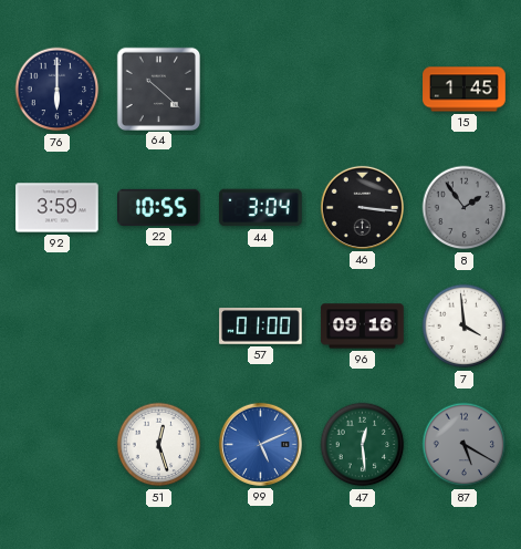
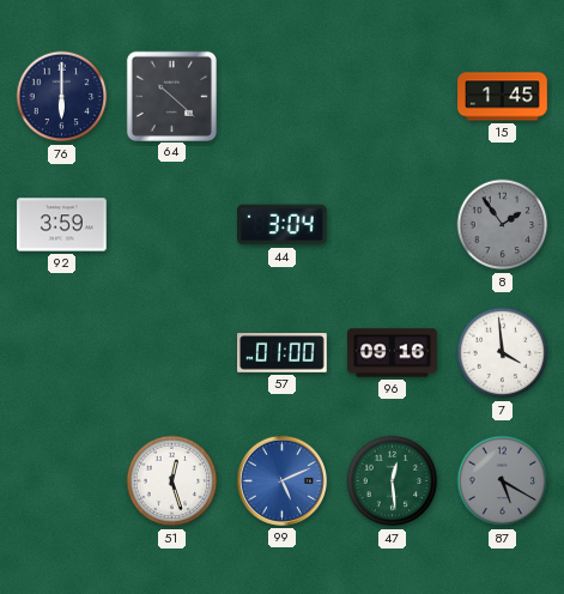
22: 10:55 -> none
46: 3:16 -> none
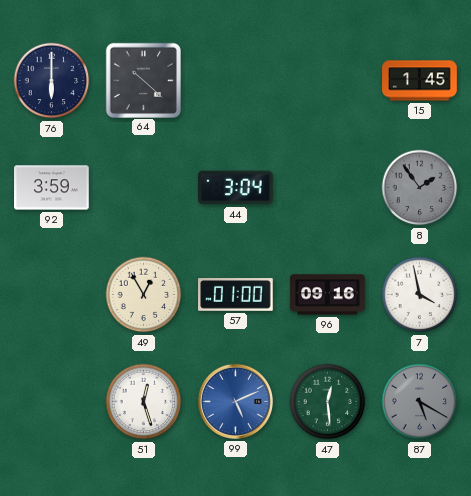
49: none -> 12:55
7: 3:59 -> 3:58
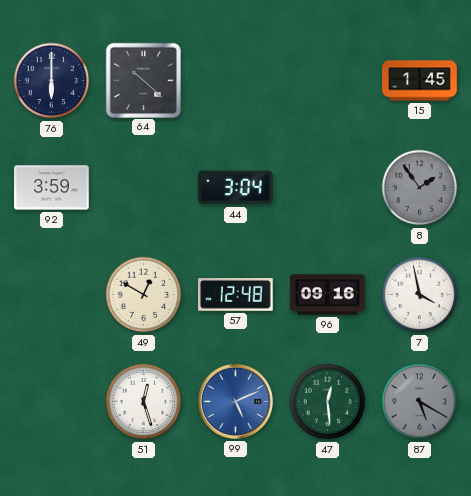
49: 12:55 -> 12:50
57: 01:00 -> 12:48
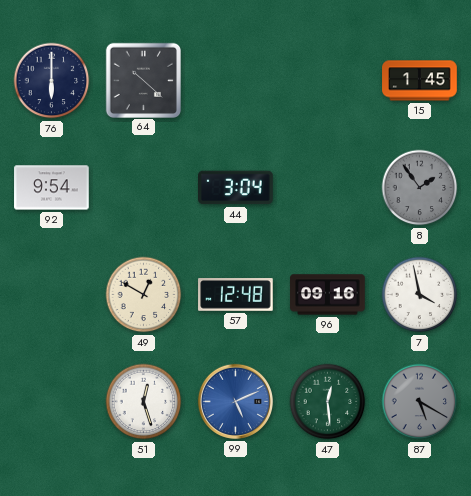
92: 3:59 -> 9:54
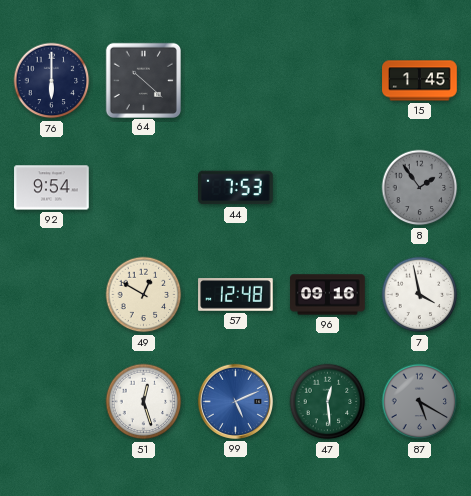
44: 3:04 -> 7:53
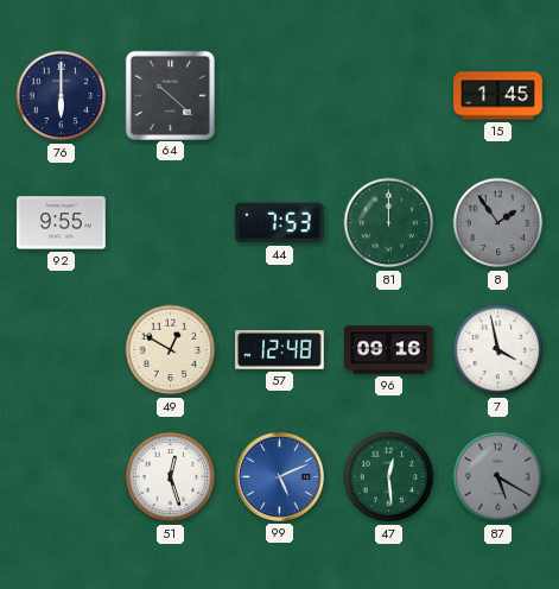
92: 9:54 -> 9:55
81: none -> 12:00
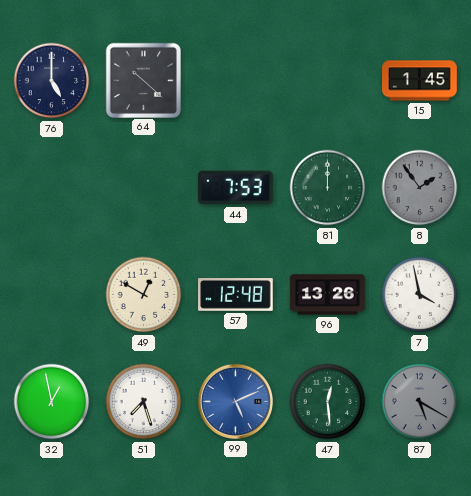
76: 6:00 -> 5:00
92: 9:55 -> none
96: 09:16 -> 13:26
32: none -> 12:58
51: 12:27 -> 7:27
